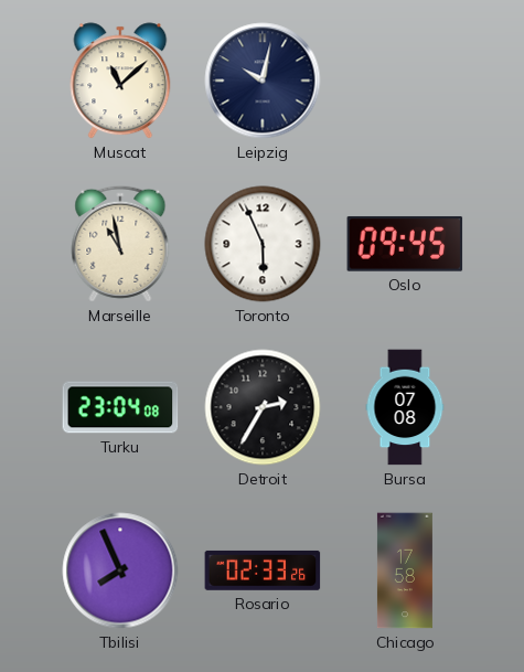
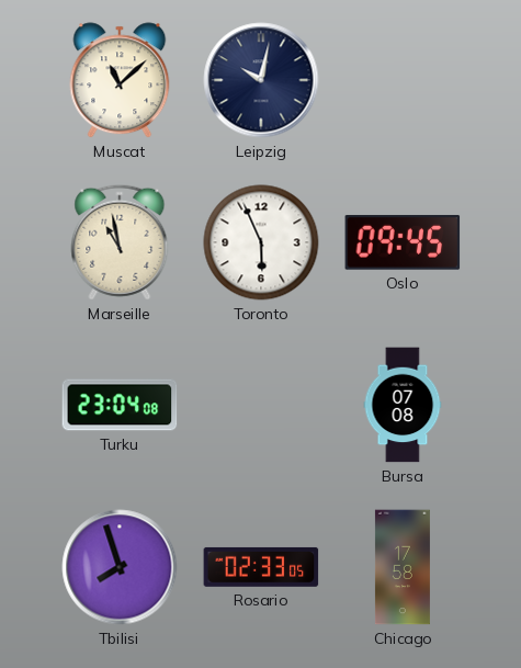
Detroit: 2:35 -> none
Tbilisi: 7:56 -> 7:57
Rosario: 02:33:26 -> 02:33:05
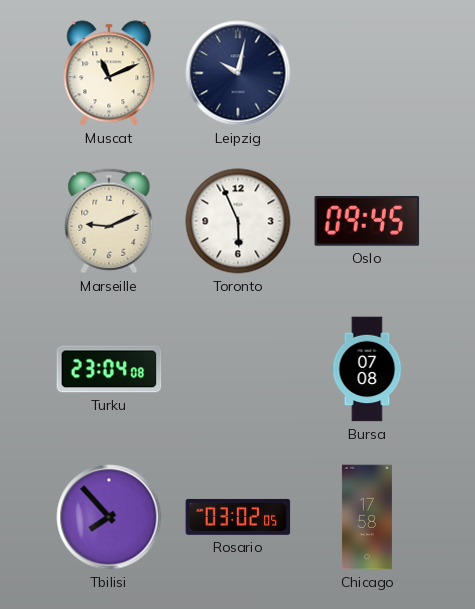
Muscat: 11:08 -> 11:11
Marseille: 10:58 -> 9:11
Tbilisi: 7:57 -> 7:53
Rosario: 02:33 -> 03:02
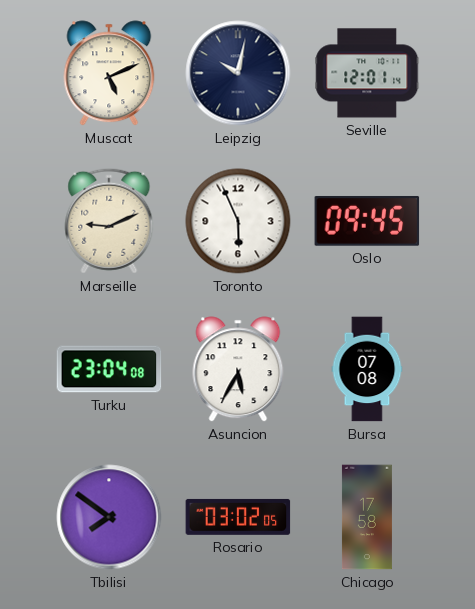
Muscat: 11:11 -> 5:11
Seville: none -> 12:01
Asuncion: none -> 5:35
Tbilisi: 7:53 -> 7:51
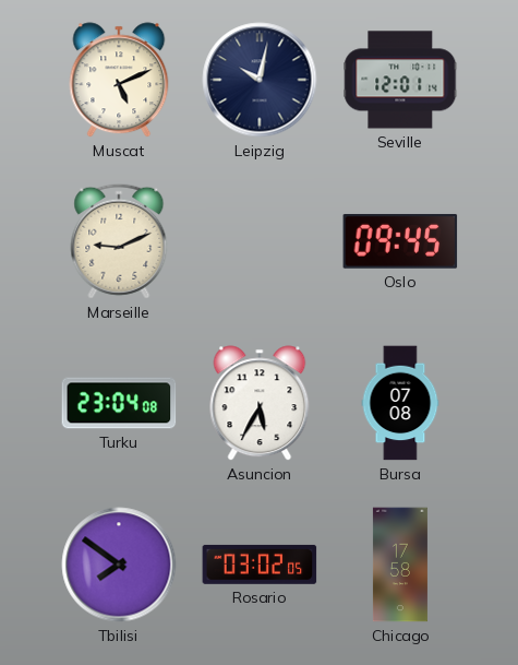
Toronto: 5:56 -> none
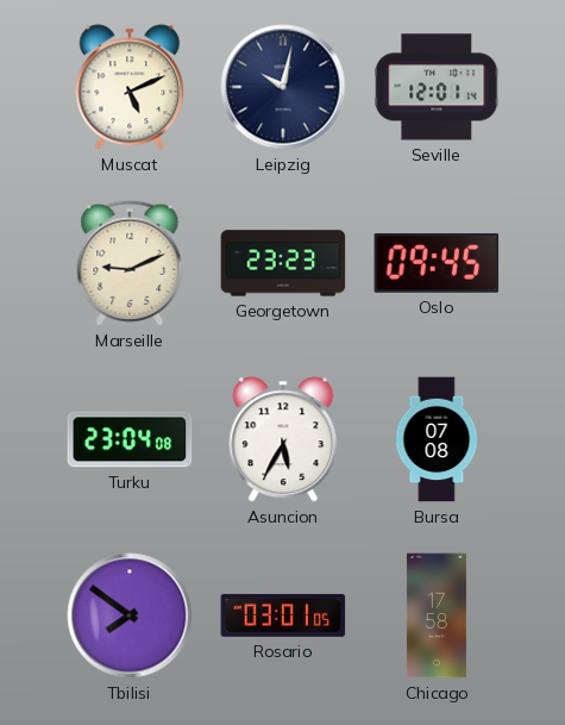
Georgetown: none -> 23:23
Rosario: 03:02 -> 03:01
